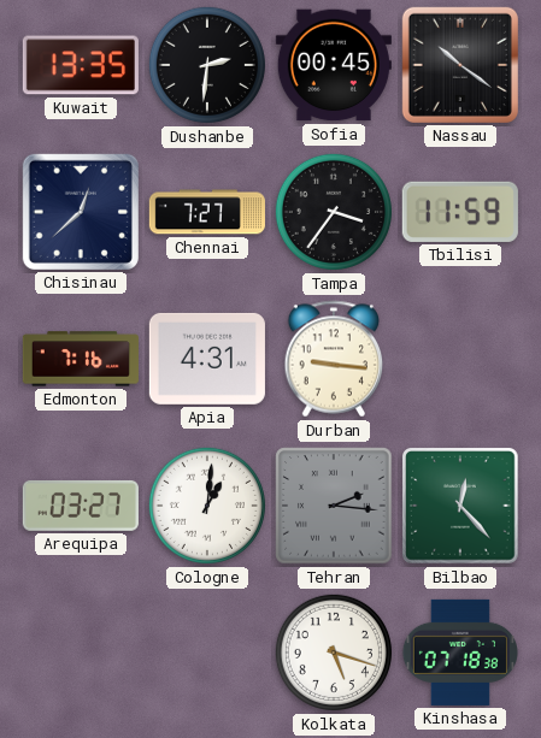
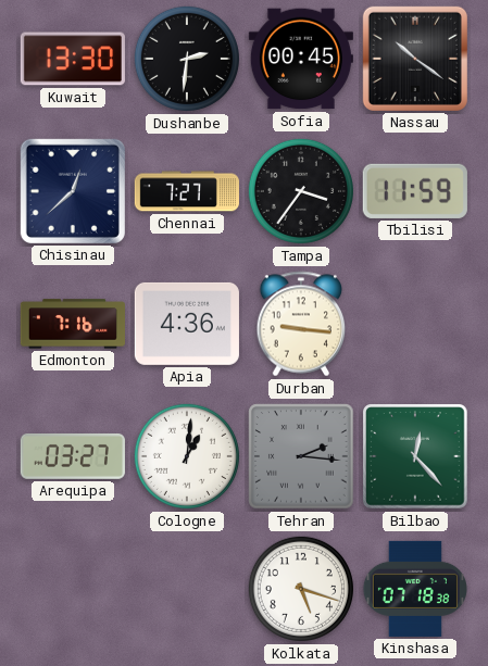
Kuwait: 13:35 -> 13:30
Apia: 4:31 -> 4:36
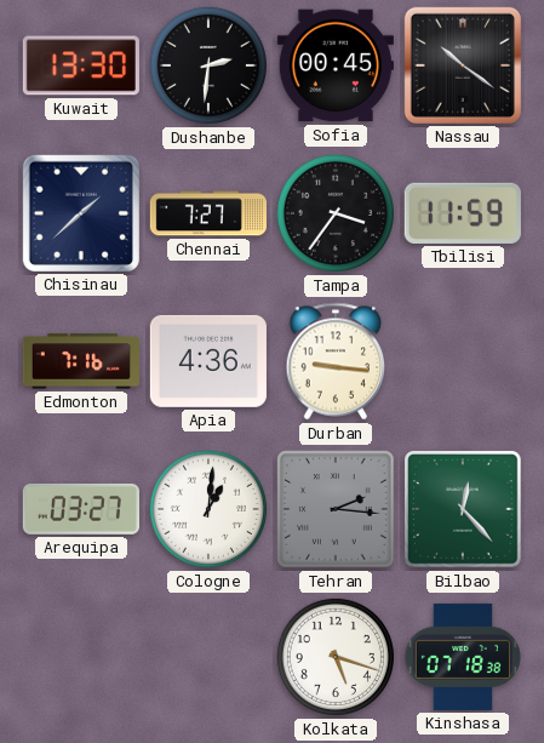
Chisinau: 12:38 -> 1:38
